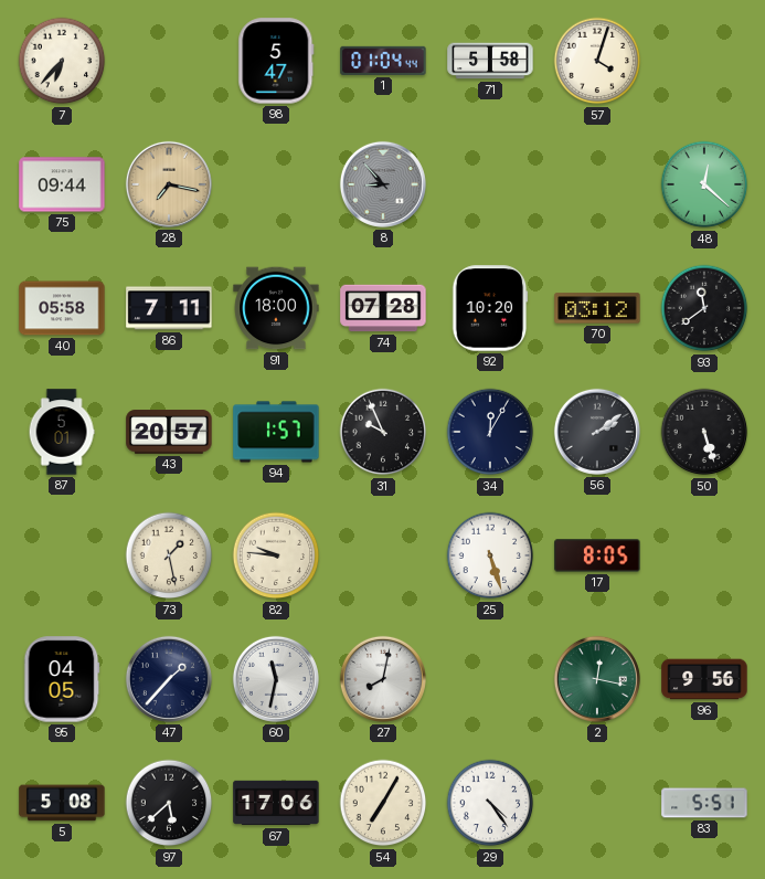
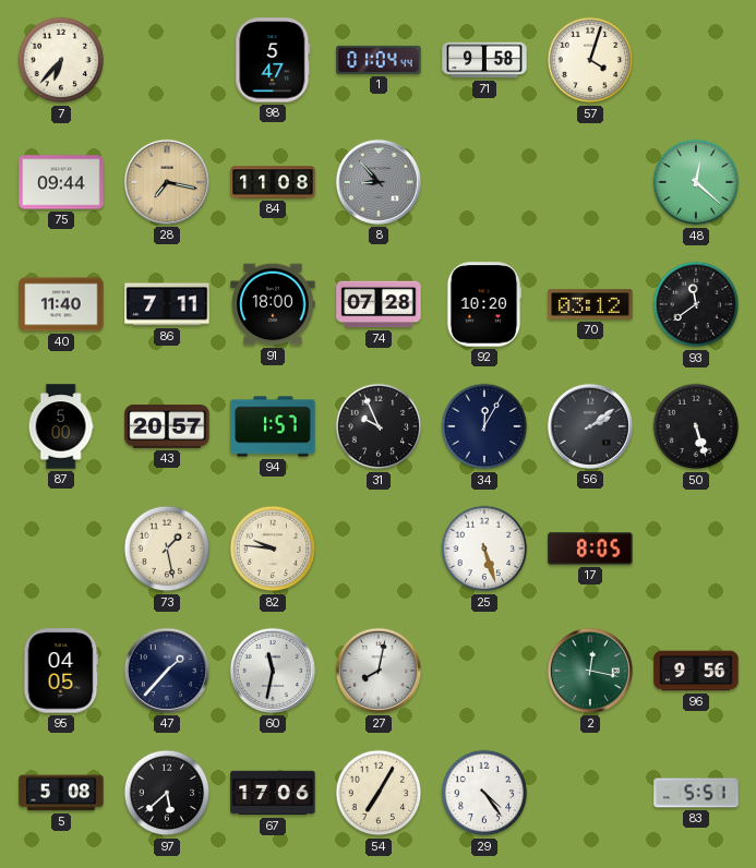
71: 5:58 -> 9:58
84: none -> 11:08
40: 05:58 -> 11:40
87: 5:01 -> 5:00
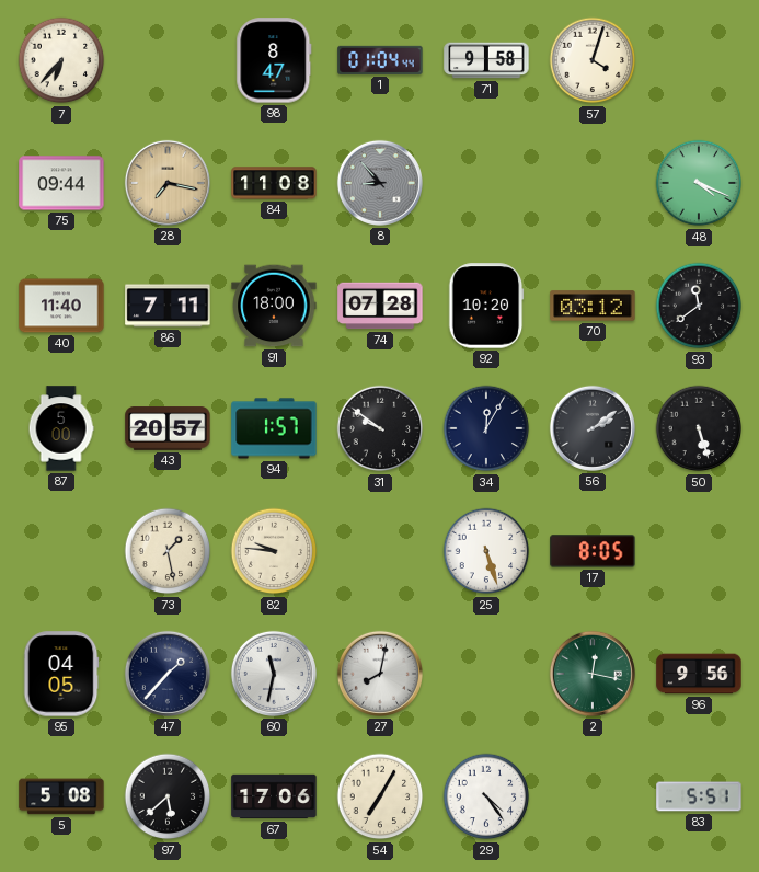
98: 5:47 -> 8:47
48: 12:22 -> 4:19
31: 9:56 -> 9:51
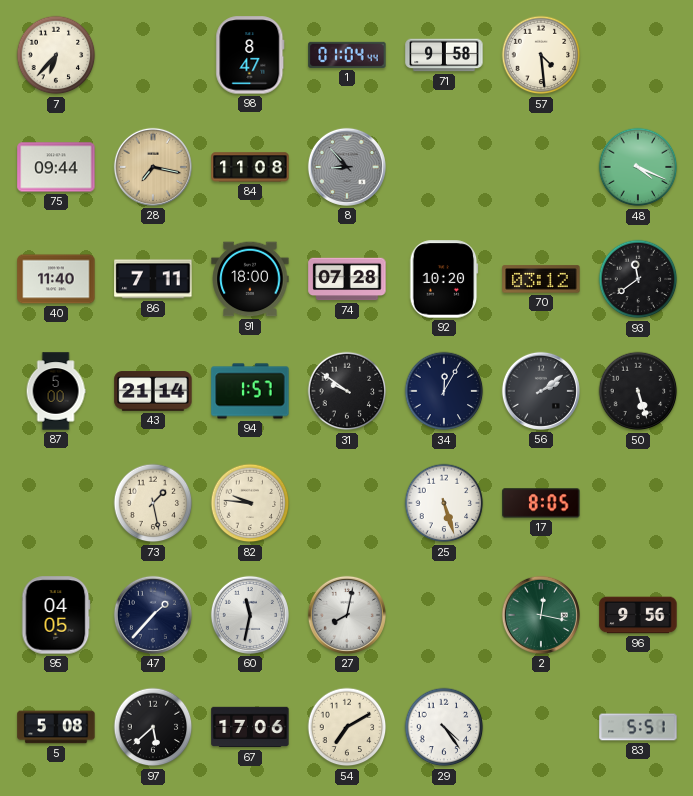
57: 4:03 -> 4:29
43: 20:57 -> 21:14
54: 7:05 -> 7:10
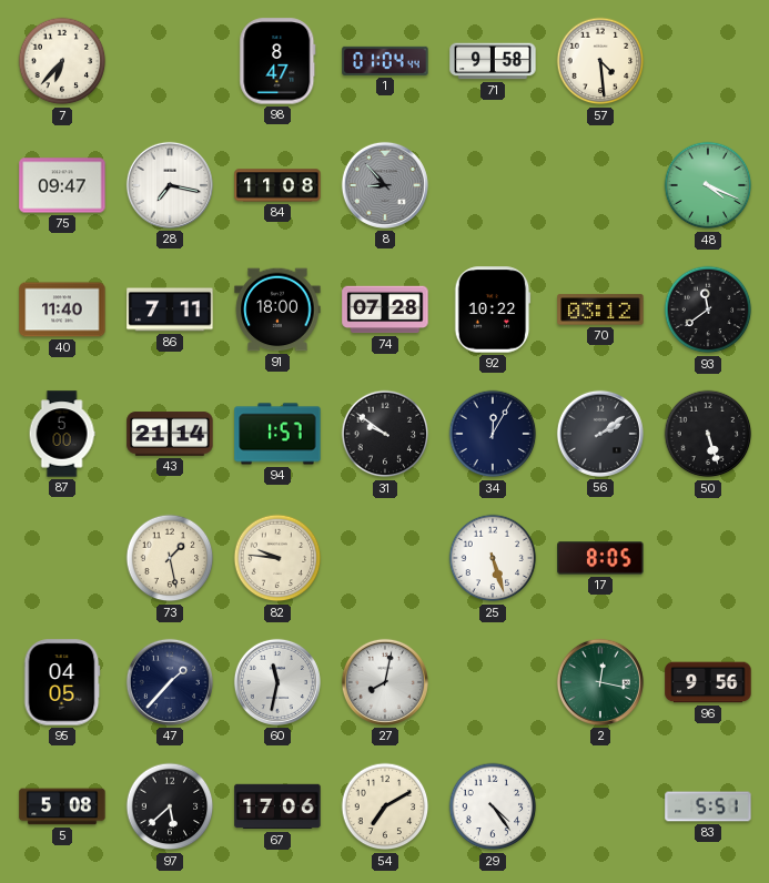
75: 09:44 -> 09:47
28 dial: champagne -> white
92: 10:20 -> 10:22
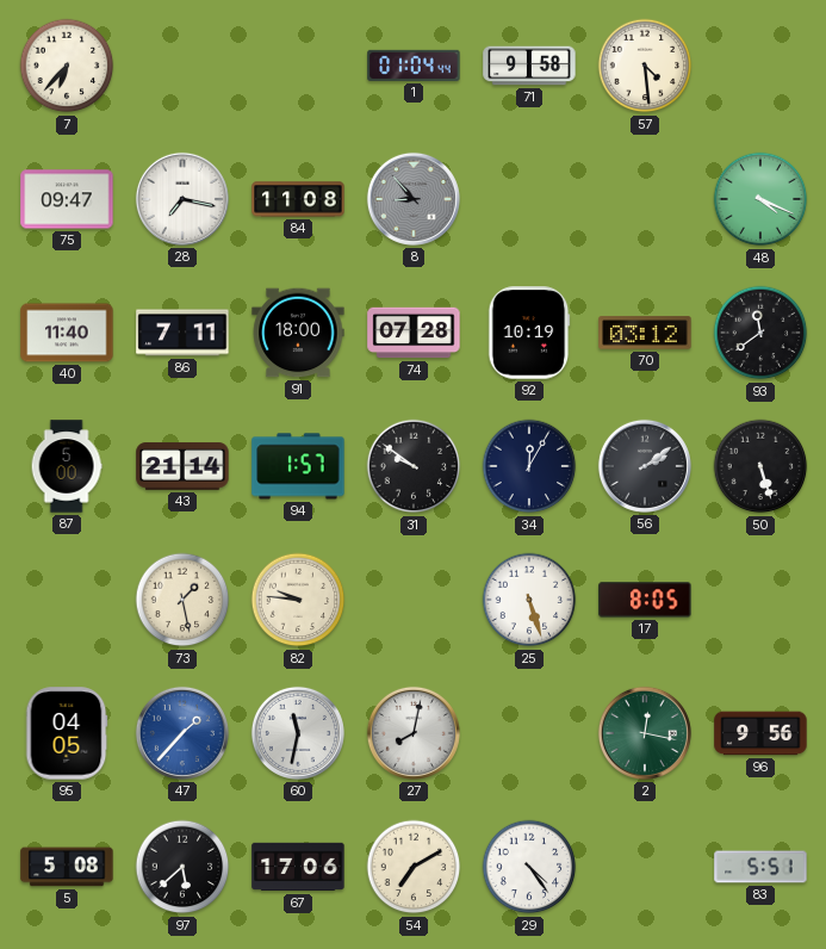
98: 8:47 -> none
92: 10:22 -> 10:19
47 dial: navy -> blue
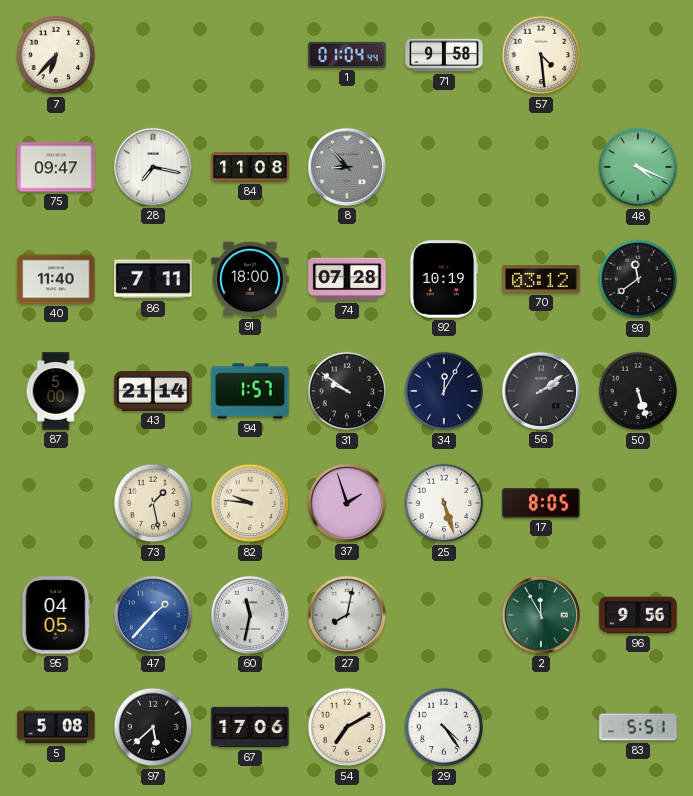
37: none -> 1:57
2: 12:17 -> 11:55
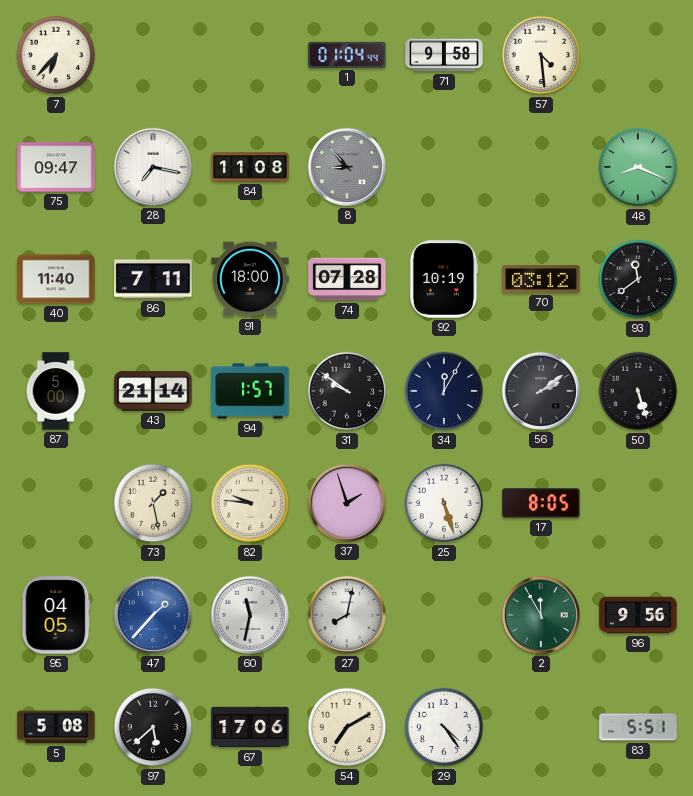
48: 4:19 -> 8:19
